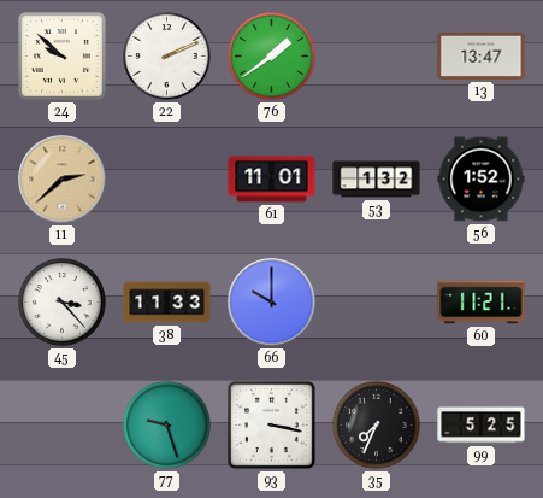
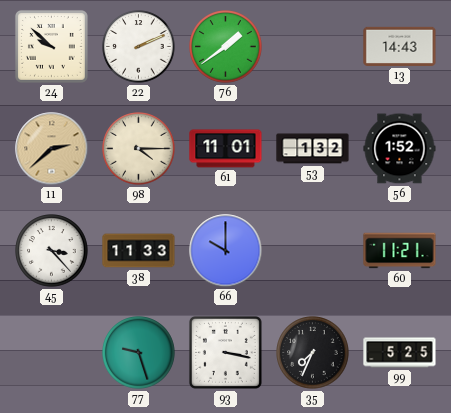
13: 13:47 -> 14:43
98: none -> 4:15
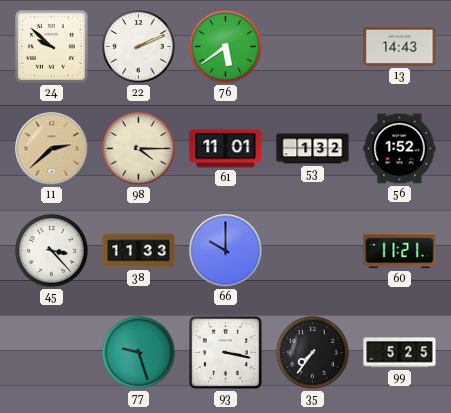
76: 1:39 -> 5:39
35: 7:34 -> 7:36
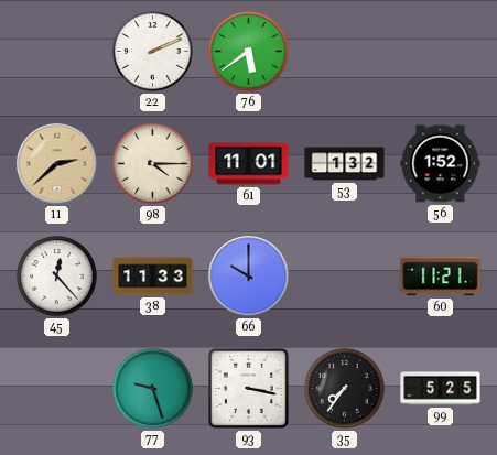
24: 9:52 -> none
13: 14:43 -> none
45: 3:23 -> 12:23
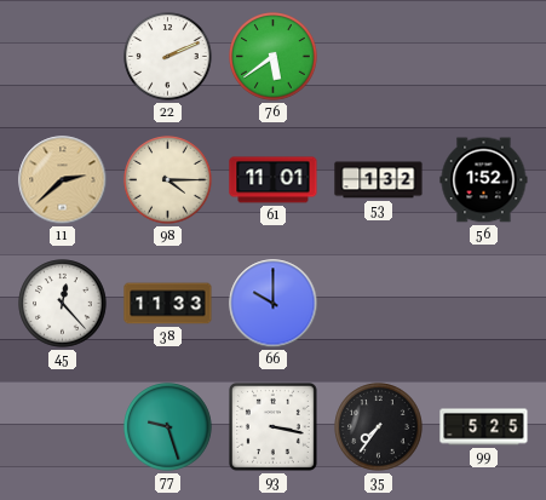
60: 11:21 -> none
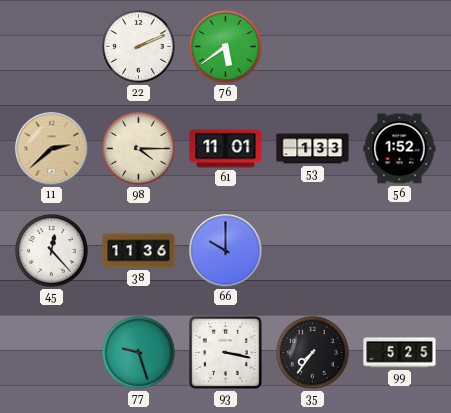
53: 1:32 -> 1:33
38: 11:33 -> 11:36
